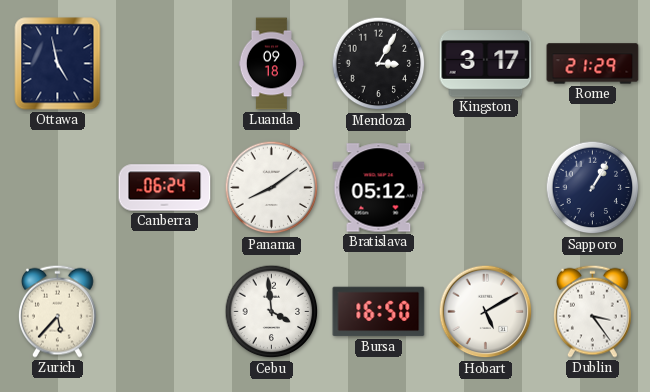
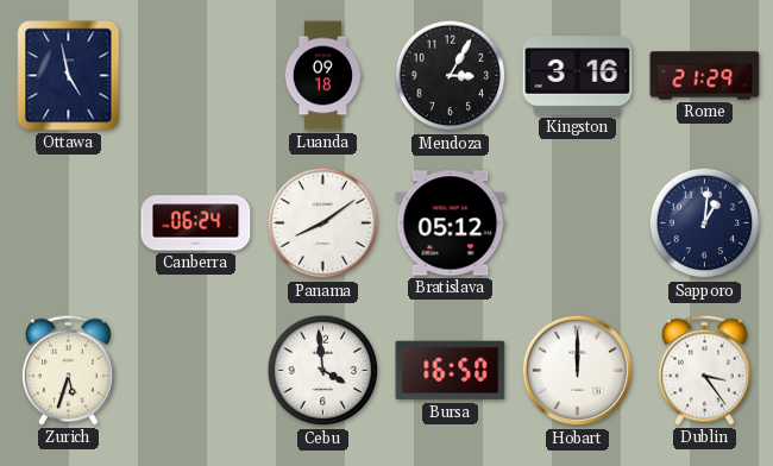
Kingston: 3:17 -> 3:16
Sapporo: 1:05 -> 1:01
Zurich: 5:37 -> 5:33
Hobart: 5:10 -> 12:00
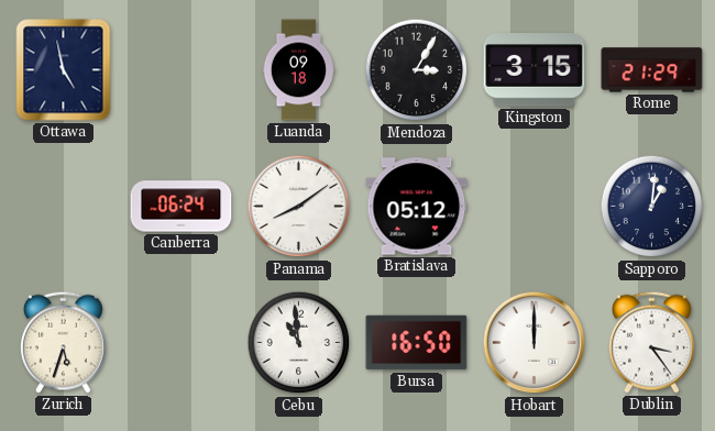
Kingston: 3:16 -> 3:15
Cebu: 3:59 -> 10:59
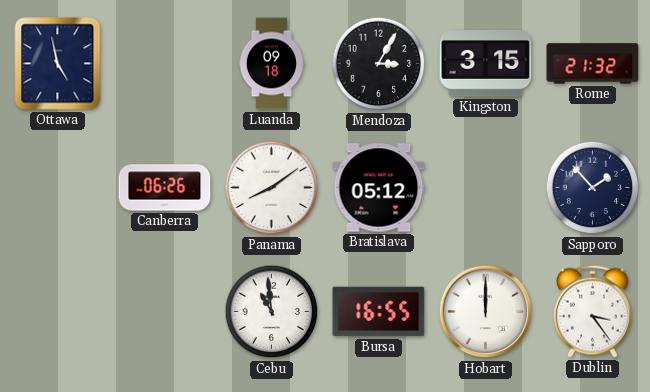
Rome: 21:29 -> 21:32
Canberra: 06:24 -> 06:26
Sapporo: 1:01 -> 1:53
Zurich: 5:33 -> none
Bursa: 16:50 -> 16:55
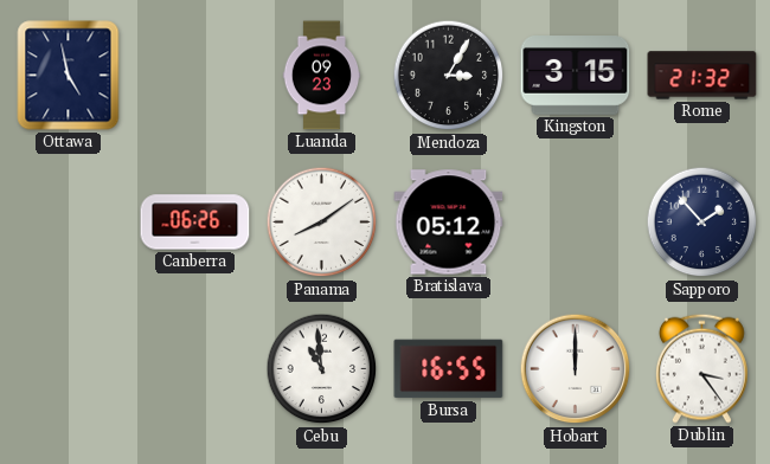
Luanda: 09:18 -> 09:23
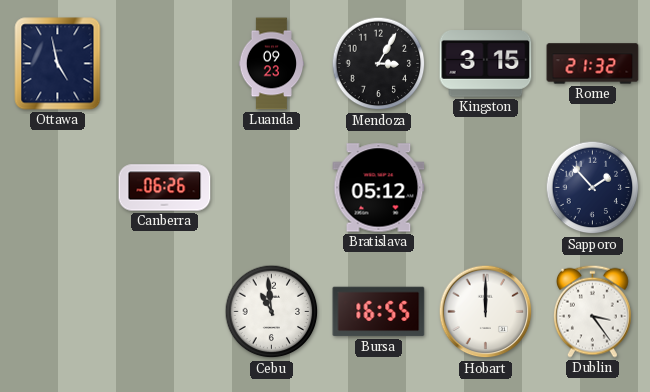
Panama: 8:09 -> none
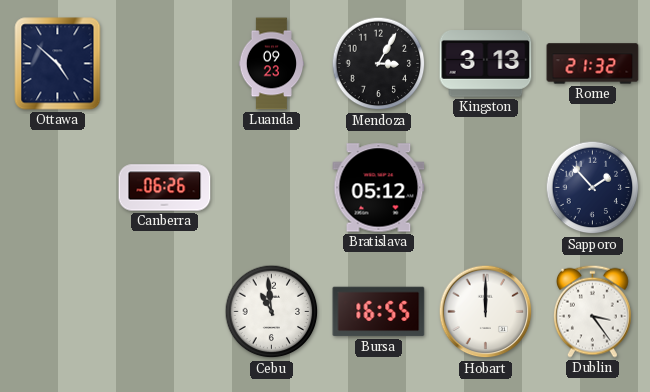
Ottawa: 4:58 -> 4:52
Kingston: 3:15 -> 3:13
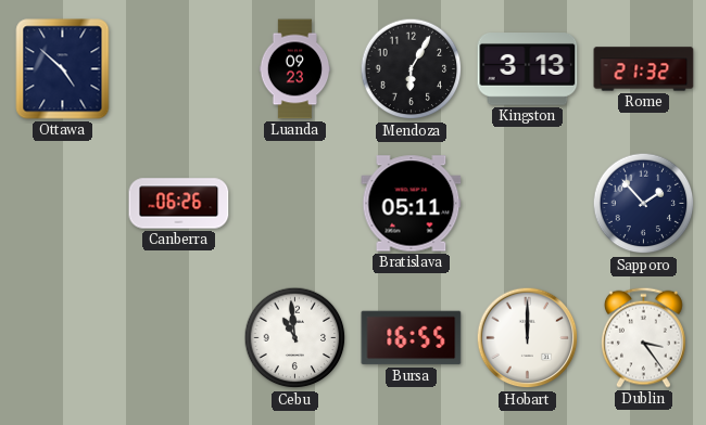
Mendoza: 3:05 -> 6:05
Bratislava: 05:12 -> 05:11
